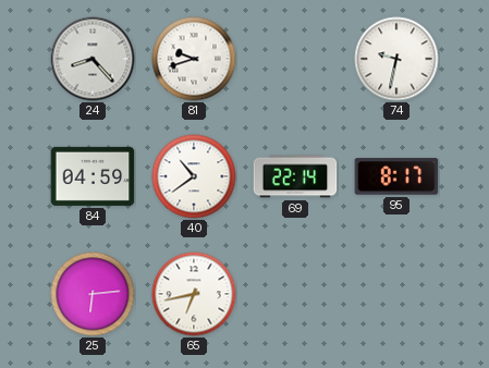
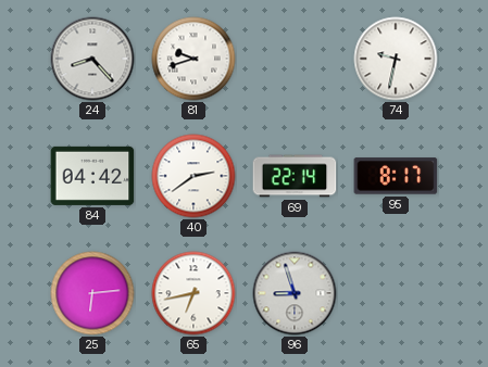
84: 04:59 -> 04:42
40: 10:39 -> 2:39
96: none -> 8:57
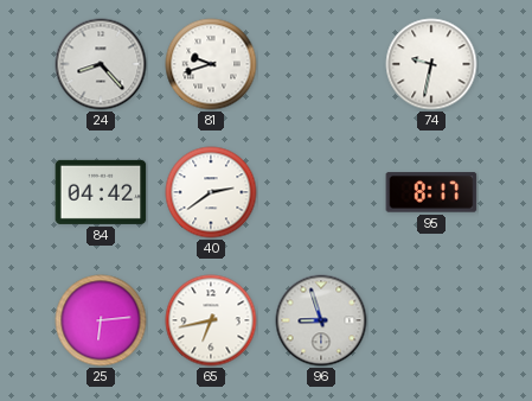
69: 22:14 -> none
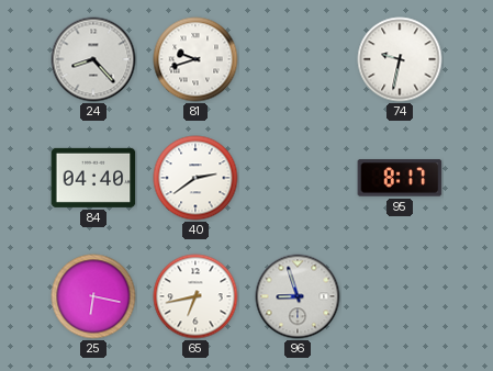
84: 04:42 -> 04:40
25: 6:14 -> 6:17
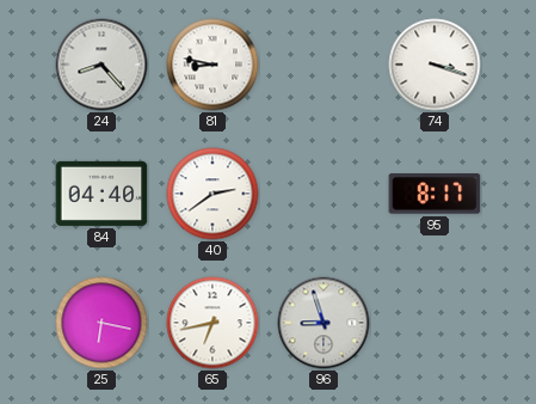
81: 9:42 -> 8:47
74: 9:32 -> 3:18
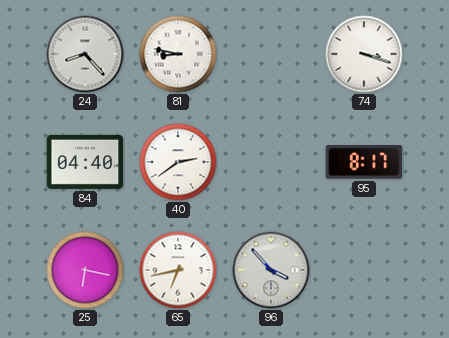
96: 8:57 -> 3:53
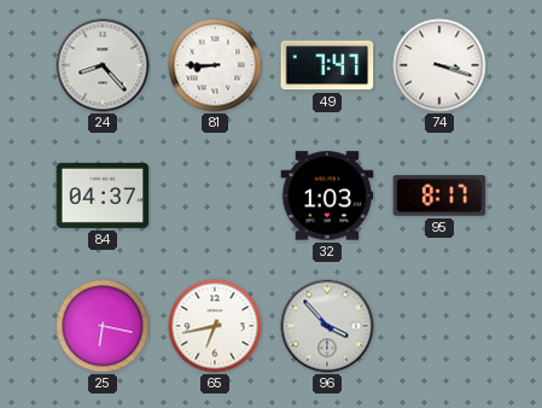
81: 8:47 -> 8:45
49: none -> 7:47
84: 04:40 -> 04:37
40: 2:39 -> none
32: none -> 1:03
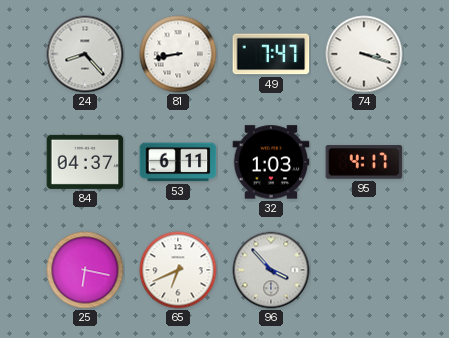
81: 8:45 -> 8:43
53: none -> 6:11
95: 8:17 -> 4:17
65: 6:43 -> 6:41
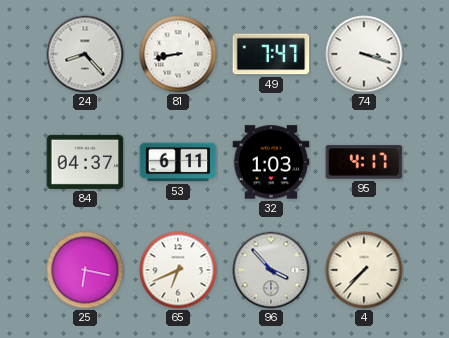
4: none -> 7:37
